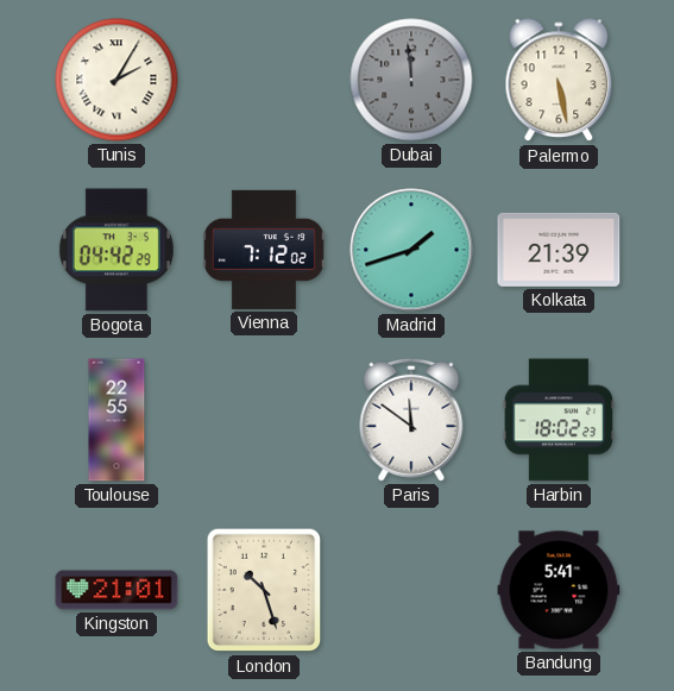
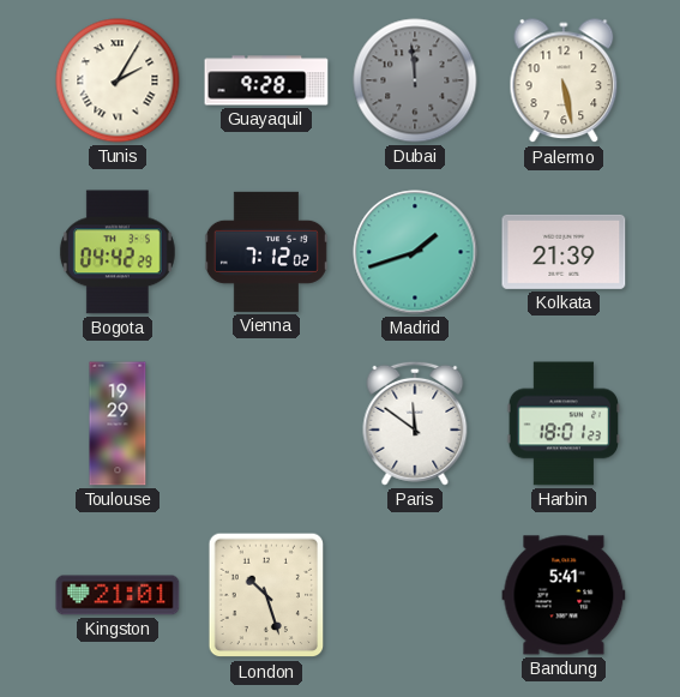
Guayaquil: none -> 9:28
Toulouse: 22:55 -> 19:29
Harbin: 18:02 -> 18:01
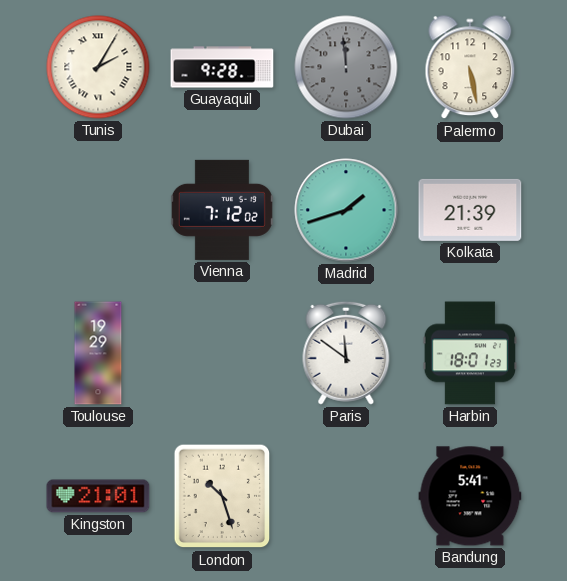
Bogota: 04:42 -> none
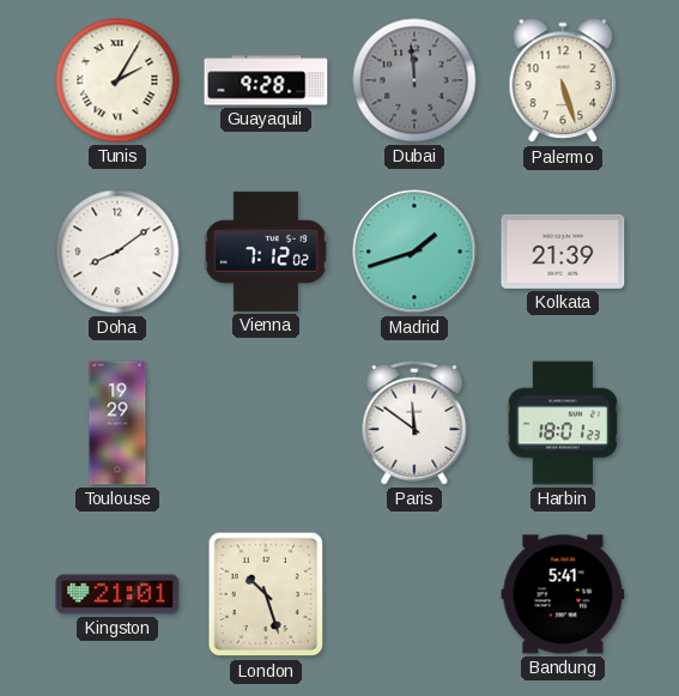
Palermo: 5:28 -> 5:27
Doha: none -> 8:09
